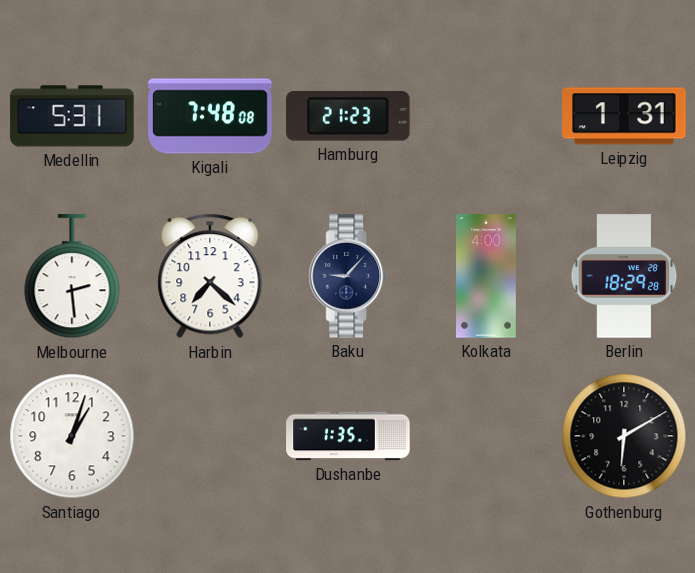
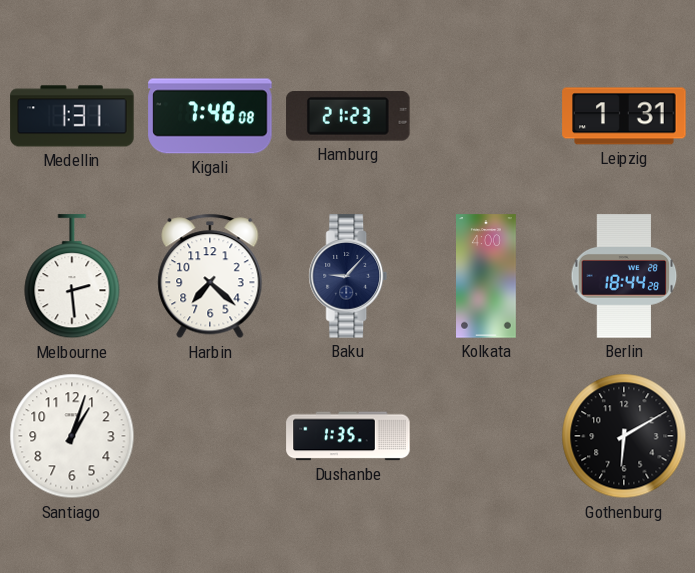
Medellin: 5:31 -> 1:31
Berlin: 18:29 -> 18:44
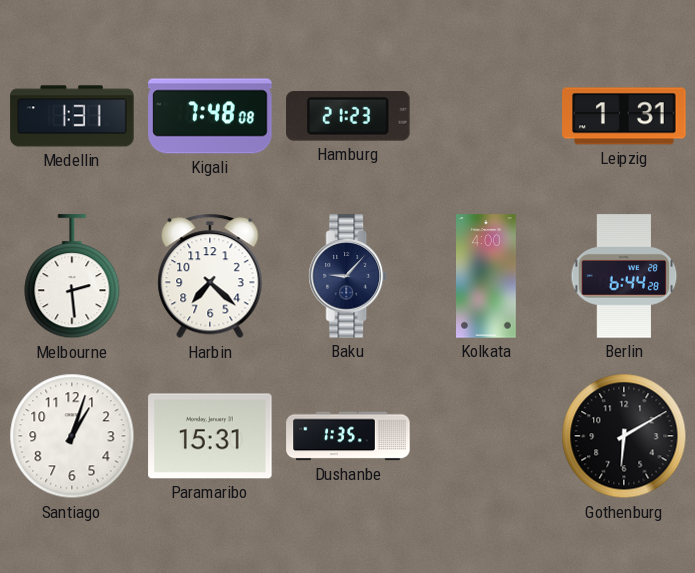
Berlin: 18:44 -> 6:44
Paramaribo: none -> 15:31
